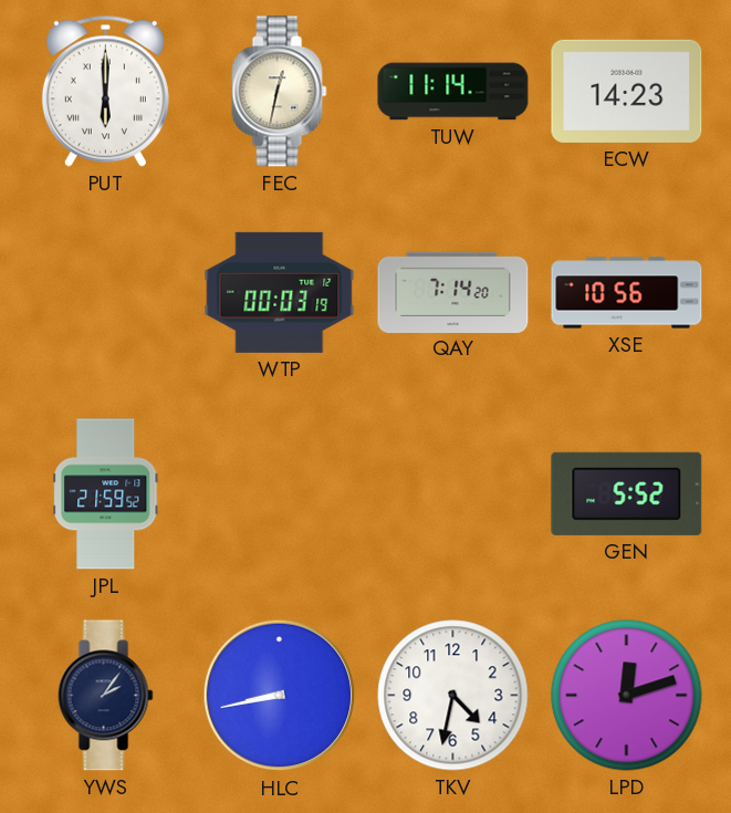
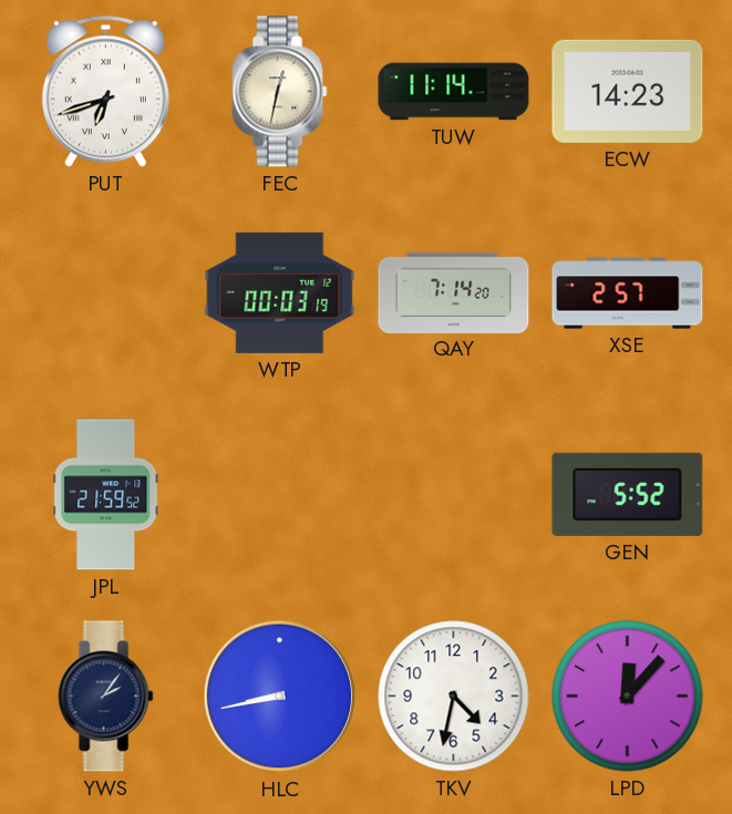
PUT: 6:00 -> 6:42
XSE: 10:56 -> 2:57
LPD: 12:12 -> 12:07
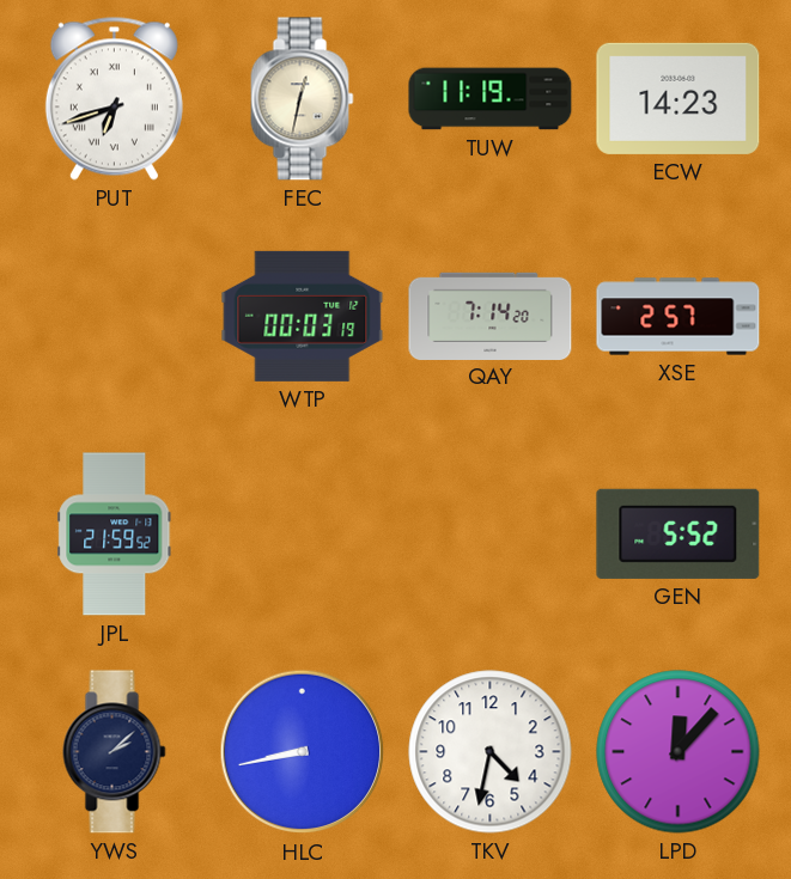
TUW: 11:14 -> 11:19
YWS: 2:06 -> 2:08
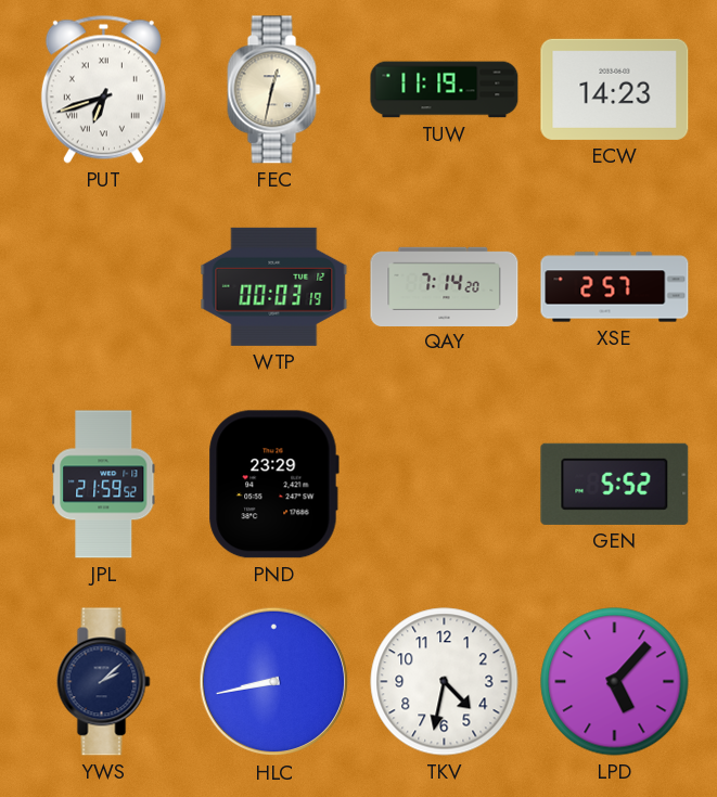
PND: none -> 23:29
LPD: 12:07 -> 5:07
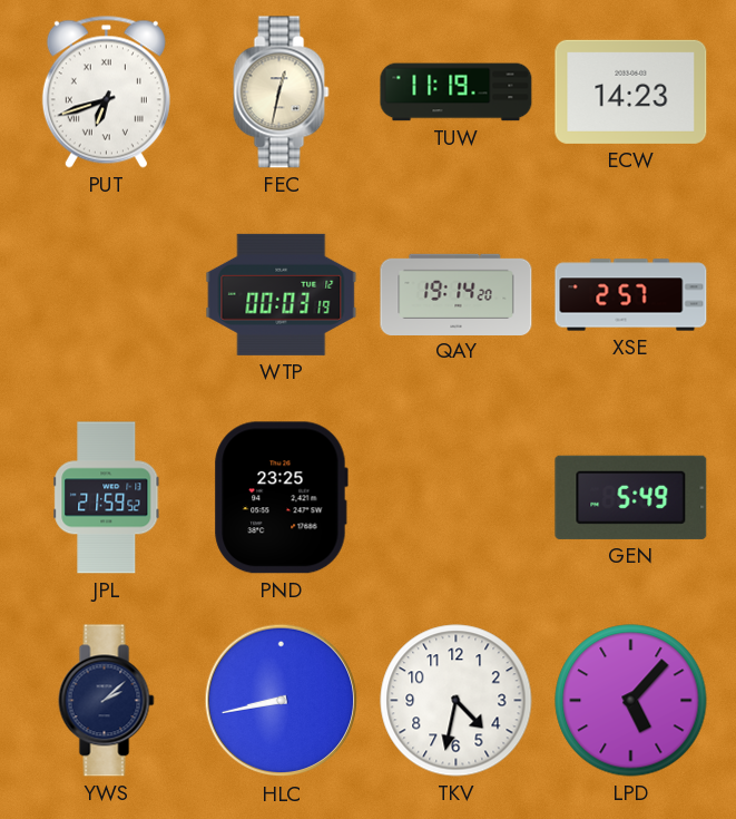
QAY: 7:14 -> 19:14
PND: 23:29 -> 23:25
GEN: 5:52 -> 5:49
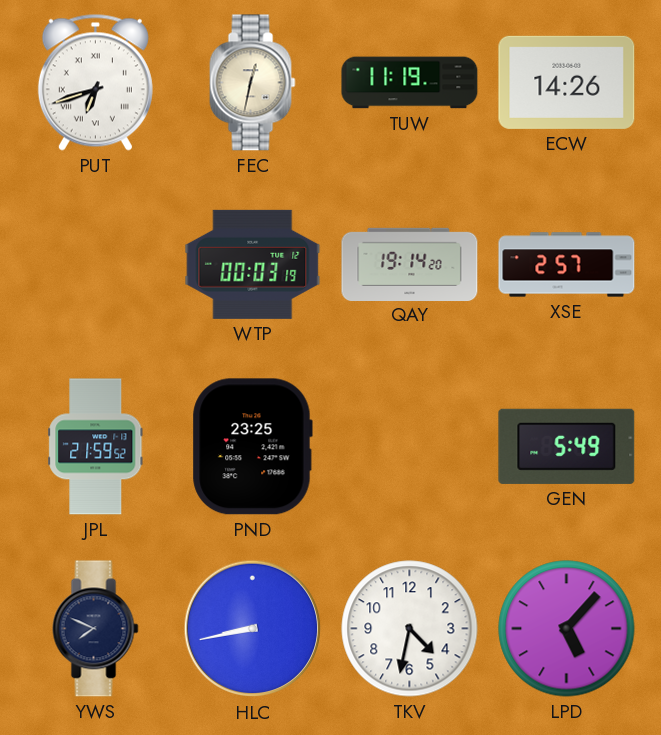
ECW: 14:23 -> 14:26
YWS: 2:08 -> 7:49
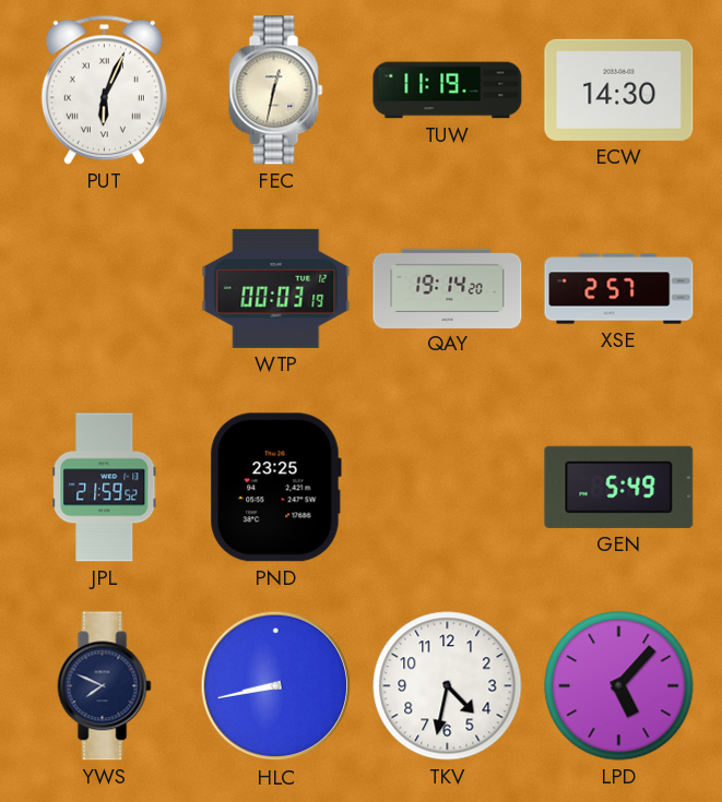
PUT: 6:42 -> 6:04
ECW: 14:26 -> 14:30
